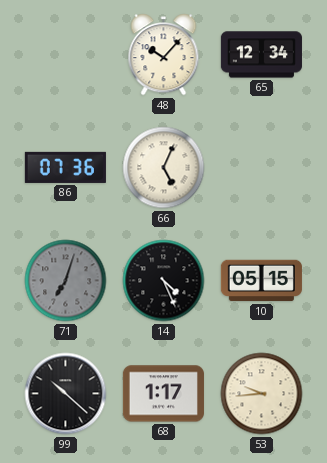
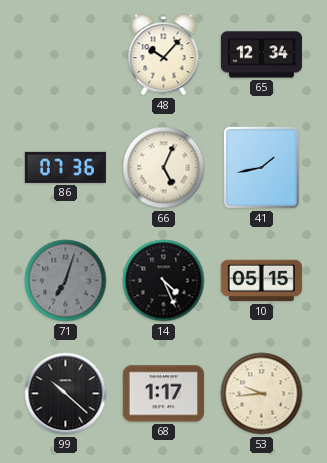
41: none -> 1:43
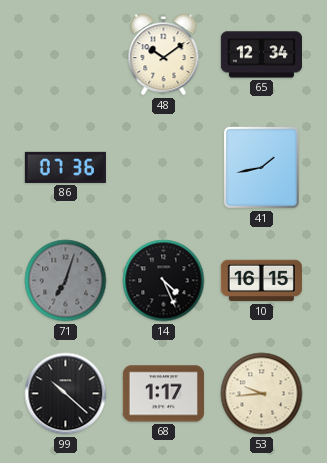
48: 10:07 -> 10:09
66: 5:04 -> none
10: 05:15 -> 16:15
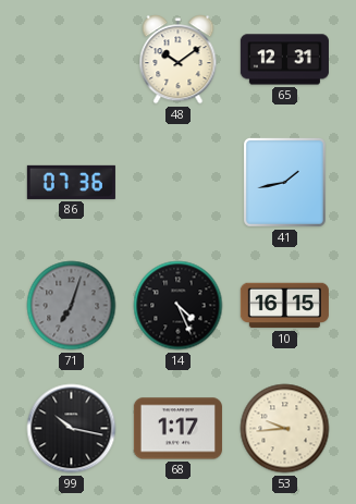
65: 12:34 -> 12:31
99: 10:22 -> 10:17
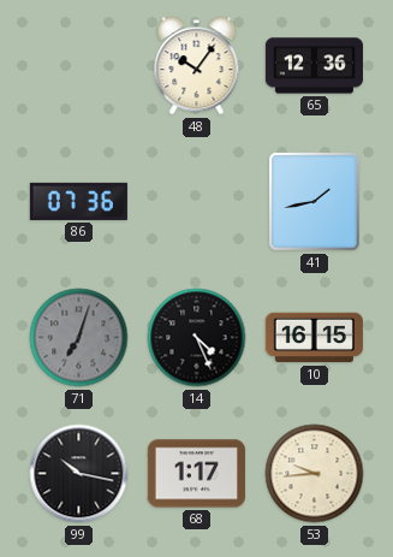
48: 10:09 -> 10:06
65: 12:31 -> 12:36
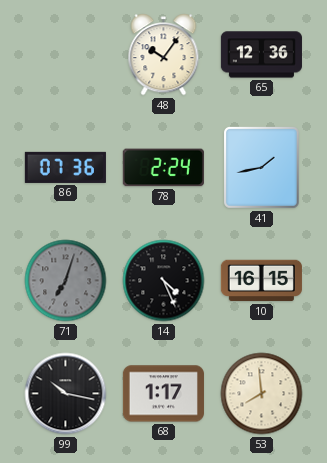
78: none -> 2:24
53: 9:44 -> 7:59
